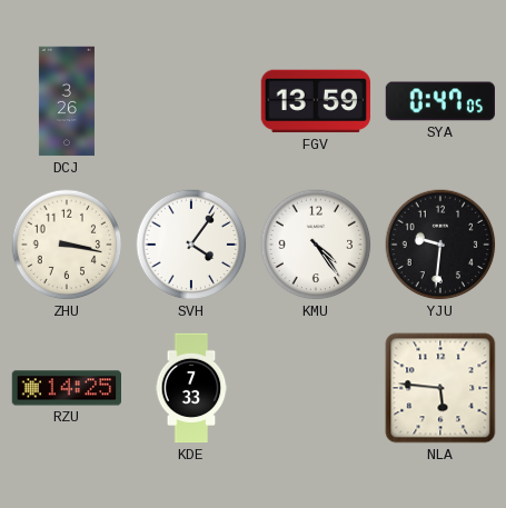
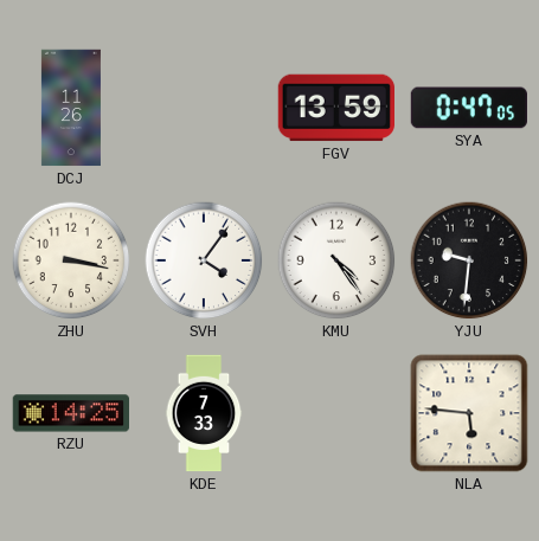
DCJ: 3:26 -> 11:26
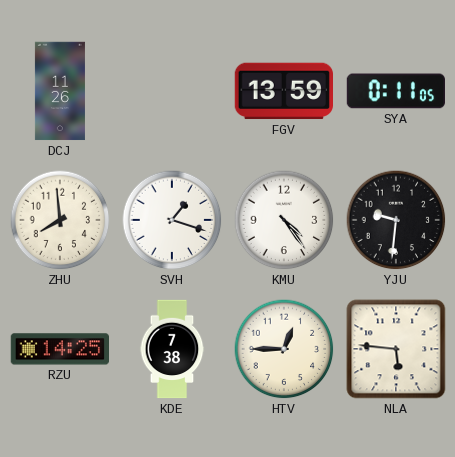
SYA: 0:47 -> 0:11
ZHU: 3:17 -> 7:59
SVH: 4:06 -> 1:18
KDE: 7:33 -> 7:38
HTV: none -> 12:45
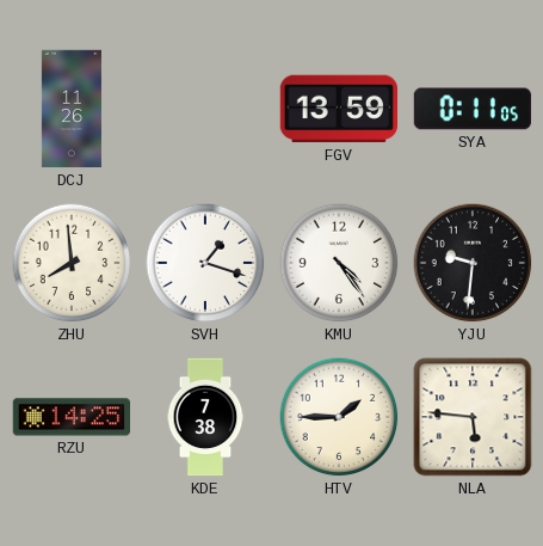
HTV: 12:45 -> 1:45
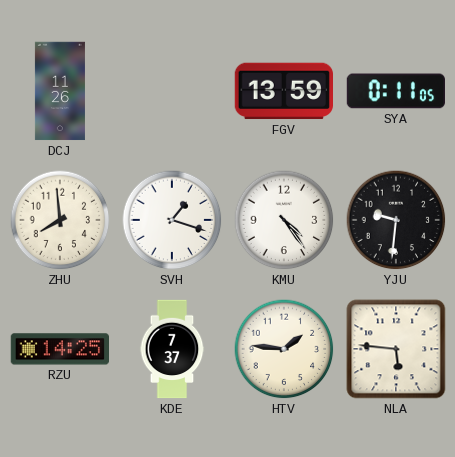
KDE: 7:38 -> 7:37
HTV: 1:45 -> 1:46
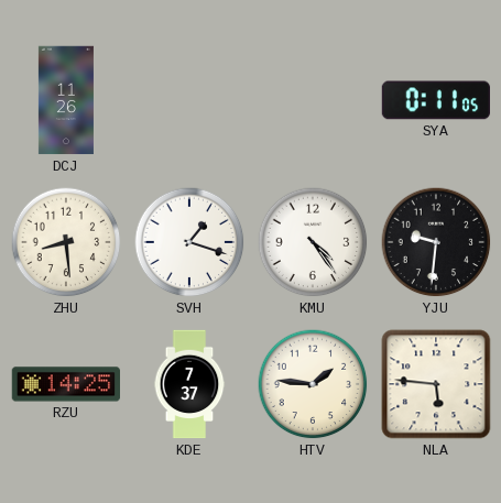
FGV: 13:59 -> none
ZHU: 7:59 -> 8:29
